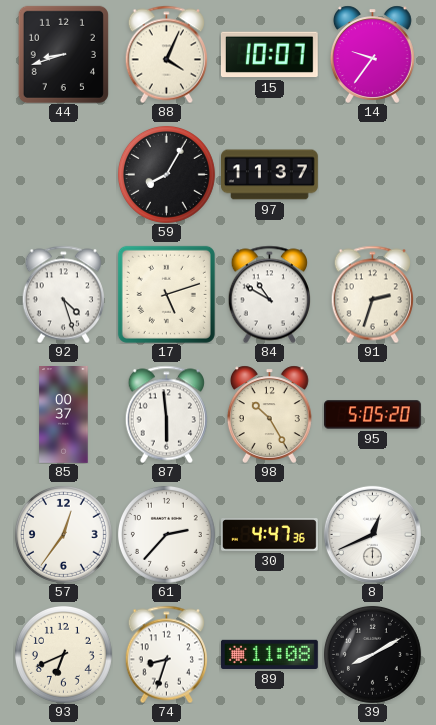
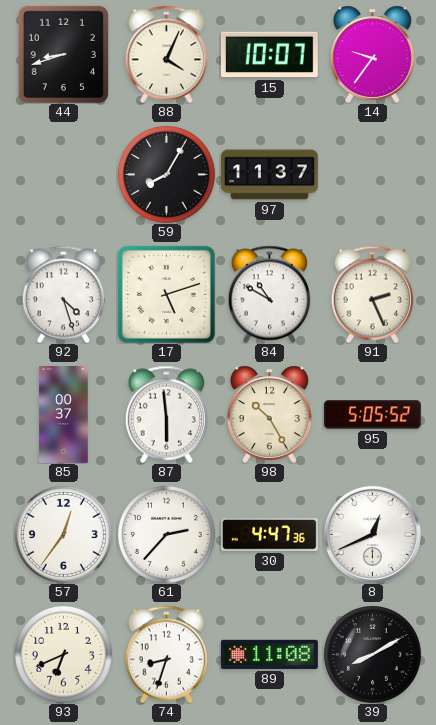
91: 2:33 -> 2:26
95: 5:05:20 -> 5:05:52
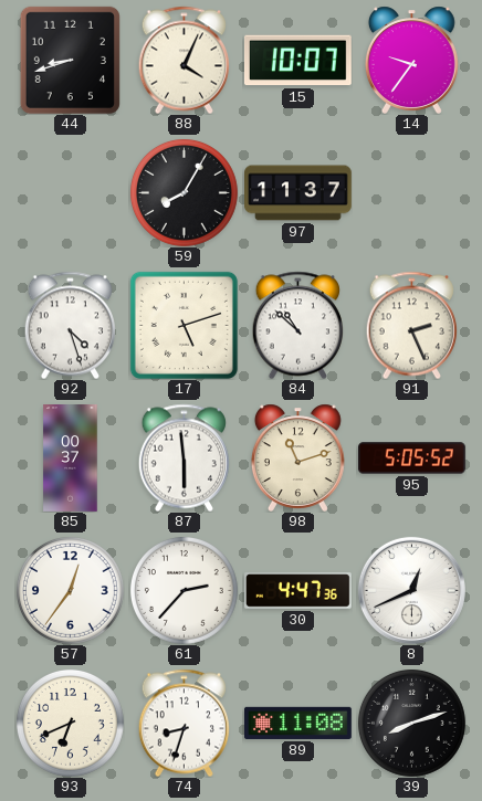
84: 10:50 -> 10:52
98: 10:25 -> 11:12
39: 8:10 -> 8:12
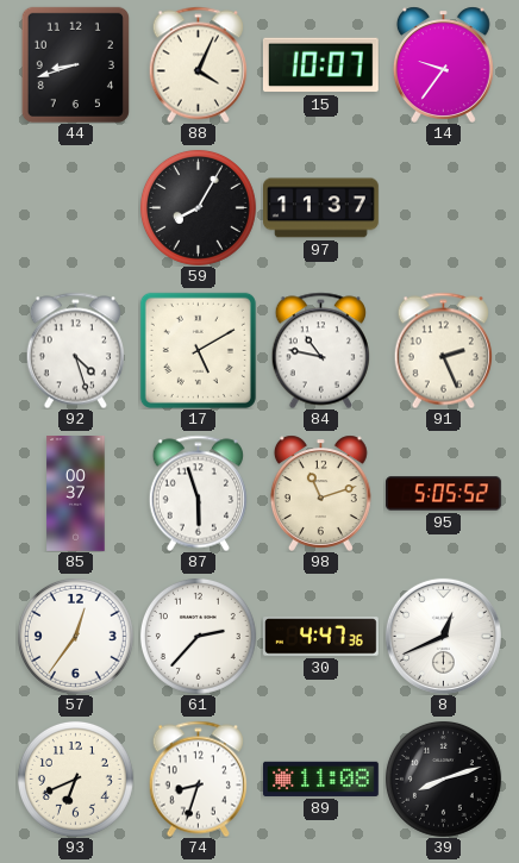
17: 5:12 -> 5:10
84: 10:52 -> 10:47
87: 5:59 -> 5:57
